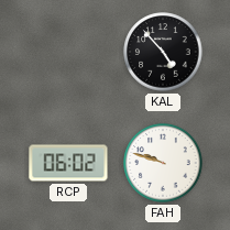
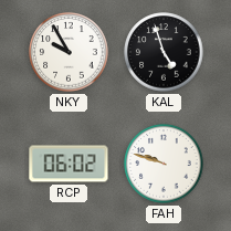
NKY: none -> 9:55
KAL: 4:53 -> 4:57
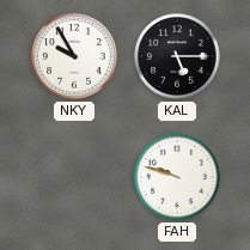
KAL: 4:57 -> 5:15
RCP: 06:02 -> none
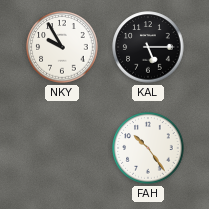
FAH: 9:48 -> 10:24
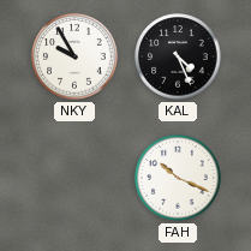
KAL: 5:15 -> 4:26
FAH: 10:24 -> 10:19
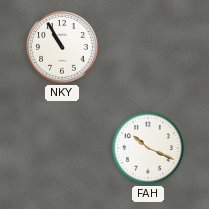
NKY: 9:55 -> 10:55
KAL: 4:26 -> none
